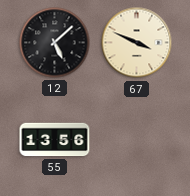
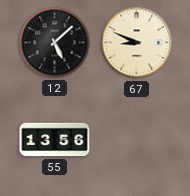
67: 3:49 -> 8:49
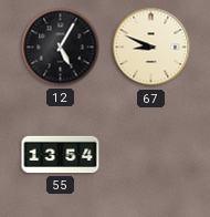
12: 5:08 -> 5:05
55: 13:56 -> 13:54
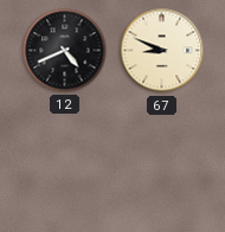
12: 5:05 -> 4:41
55: 13:54 -> none
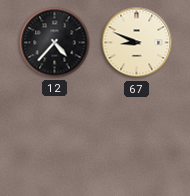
12: 4:41 -> 4:37
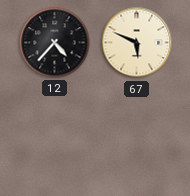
67: 8:49 -> 5:49
